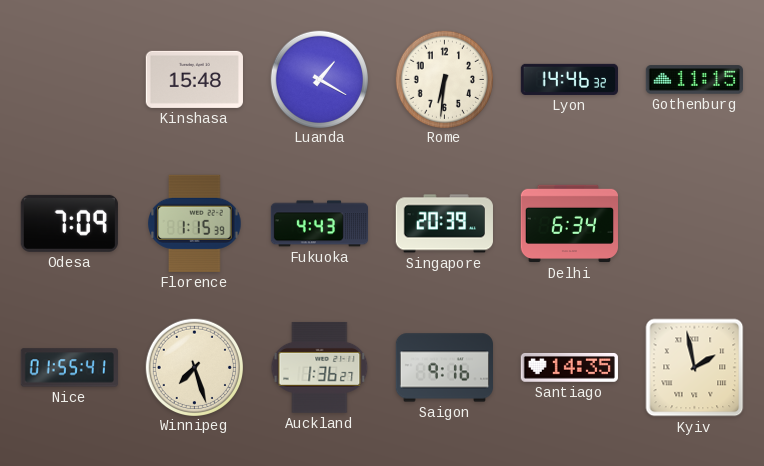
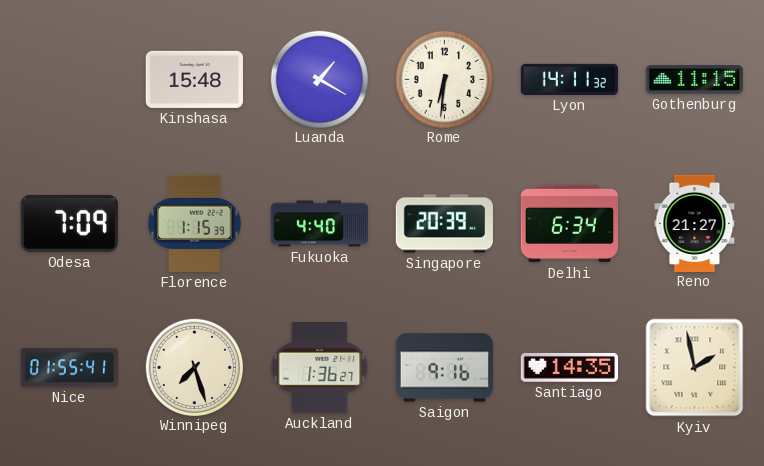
Lyon: 14:46 -> 14:11
Fukuoka: 4:43 -> 4:40
Reno: none -> 21:27
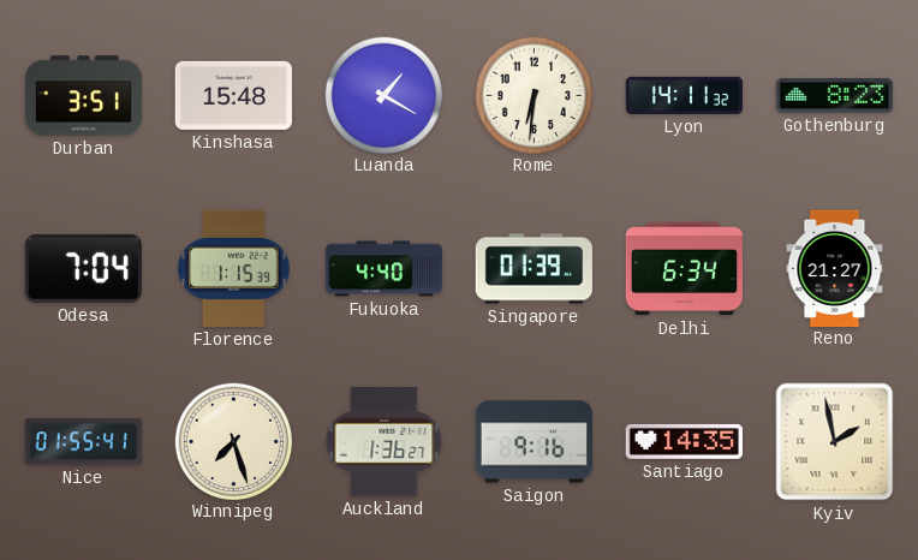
Durban: none -> 3:51
Gothenburg: 11:15 -> 8:23
Odesa: 7:09 -> 7:04
Singapore: 20:39 -> 01:39
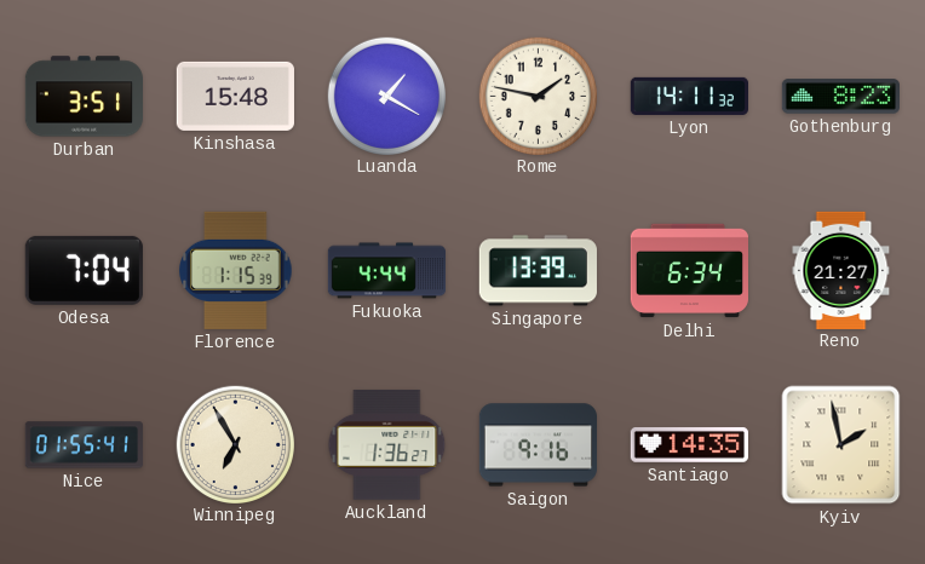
Rome: 6:31 -> 1:47
Fukuoka: 4:40 -> 4:44
Singapore: 01:39 -> 13:39
Winnipeg: 7:27 -> 6:55
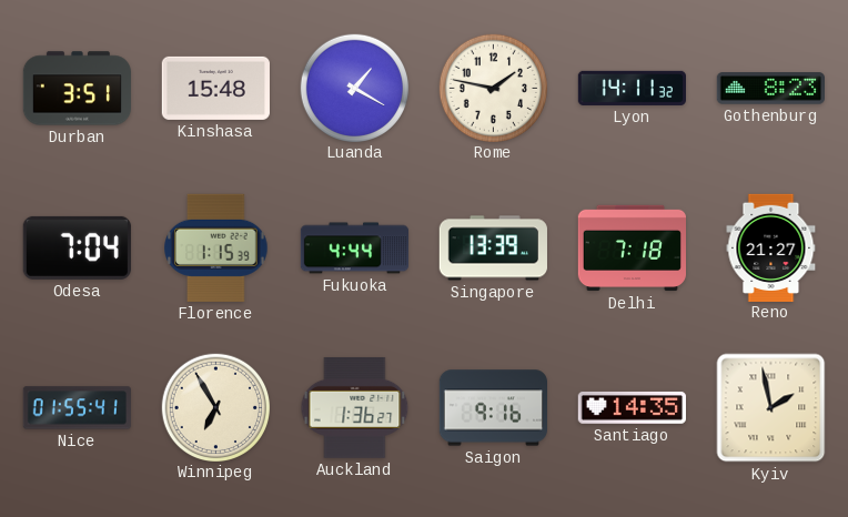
Delhi: 6:34 -> 7:18
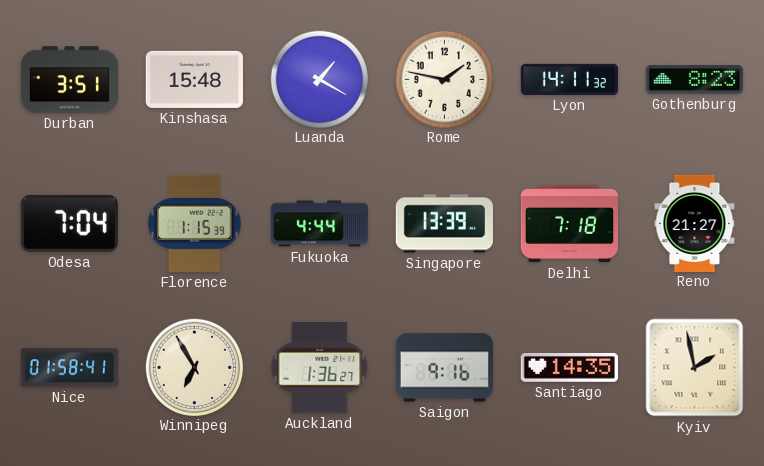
Nice: 01:55 -> 01:58
